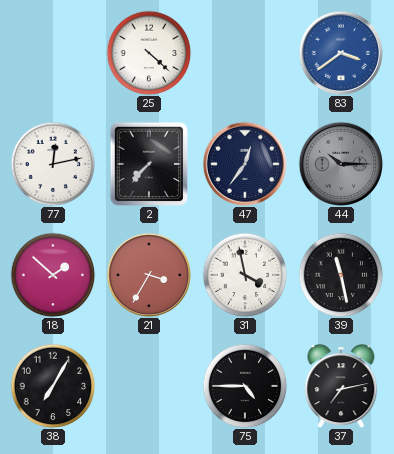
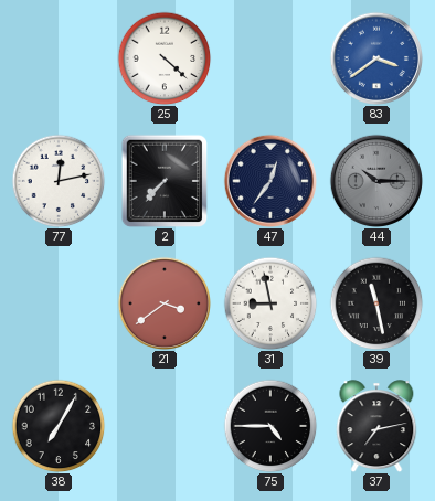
18: 1:52 -> none
21: 3:35 -> 3:39
31: 3:58 -> 8:58
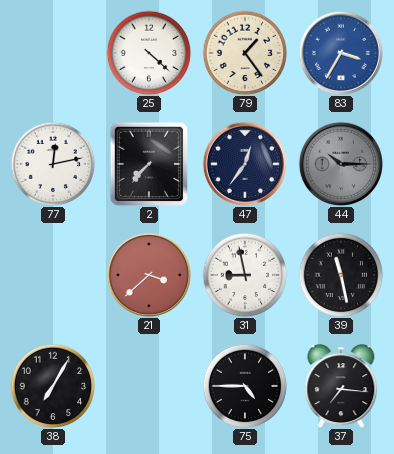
79: none -> 1:24
83: 3:39 -> 3:35
21: 3:39 -> 3:38
37: 7:13 -> 7:16
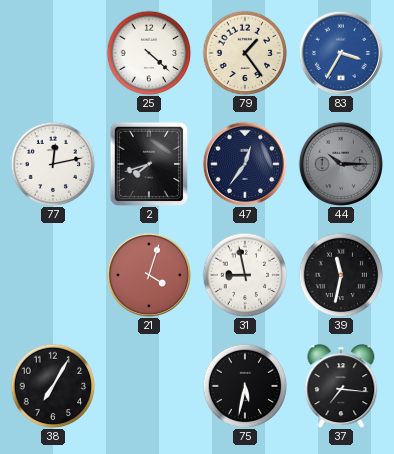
2: 7:37 -> 7:42
21: 3:38 -> 4:03
39: 11:28 -> 11:32
75: 4:45 -> 5:32
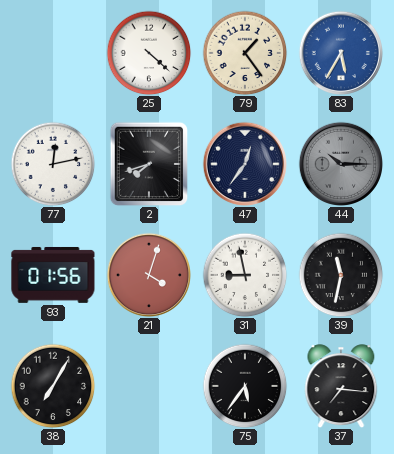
83: 3:35 -> 5:35
93: none -> 01:56
75: 5:32 -> 5:36
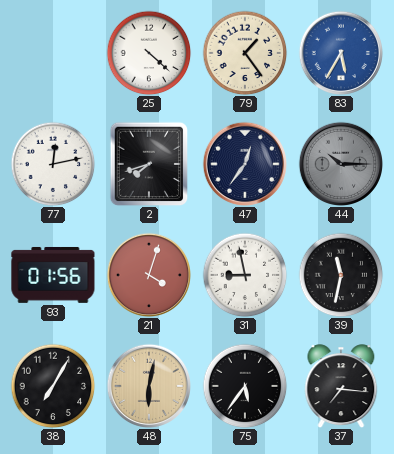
48: none -> 6:02
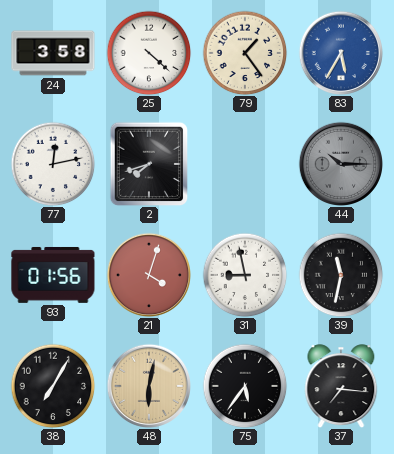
24: none -> 3:58
47: 12:36 -> none
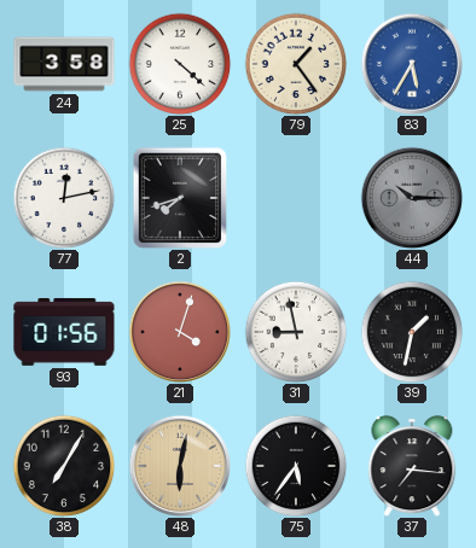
39: 11:32 -> 1:32
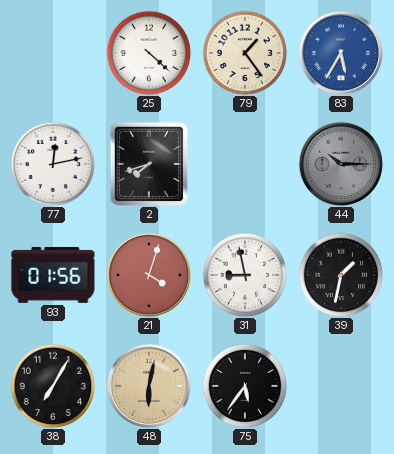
24: 3:58 -> none
37: 7:16 -> none
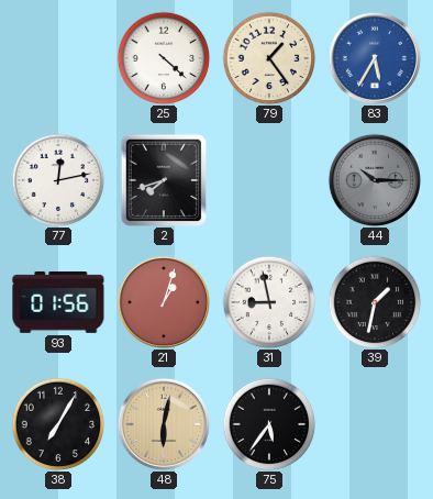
21: 4:03 -> 1:03
